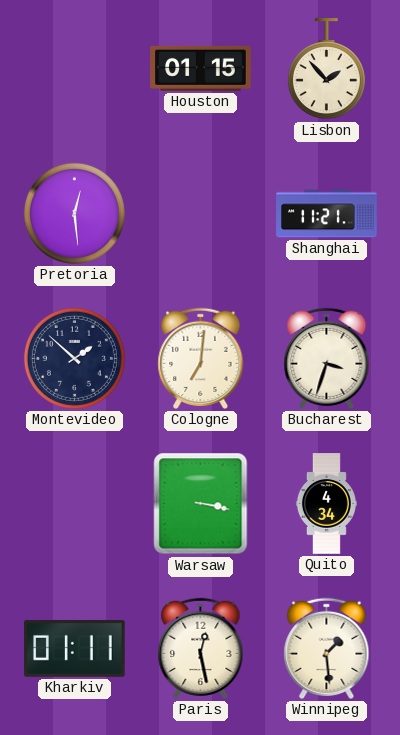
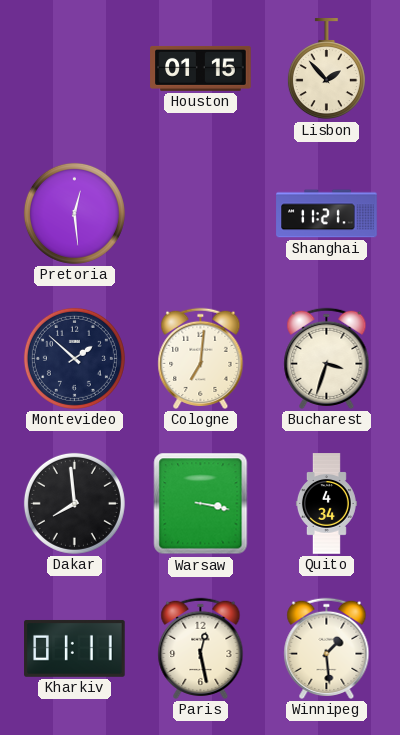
Dakar: none -> 7:59
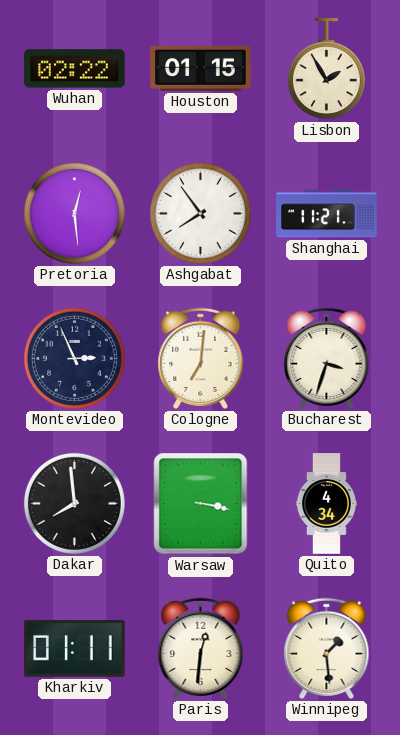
Wuhan: none -> 02:22
Lisbon: 1:53 -> 1:55
Ashgabat: none -> 7:54
Montevideo: 1:52 -> 2:56
Paris: 12:28 -> 12:31
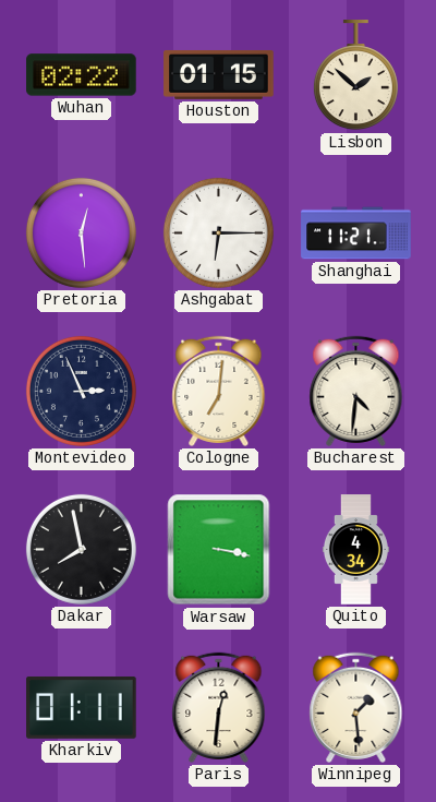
Lisbon: 1:55 -> 1:52
Ashgabat: 7:54 -> 6:15
Bucharest: 3:33 -> 4:31
Dakar: 7:59 -> 7:58
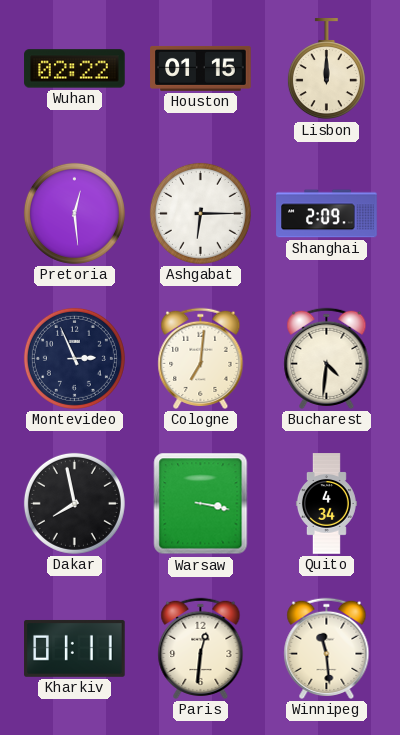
Lisbon: 1:52 -> 12:00
Shanghai: 11:21 -> 2:09
Winnipeg: 1:29 -> 11:29
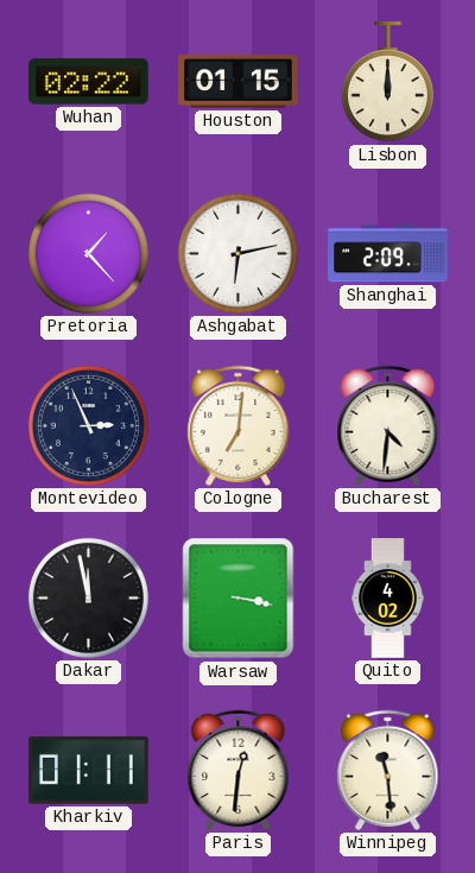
Pretoria: 12:29 -> 1:23
Ashgabat: 6:15 -> 6:13
Dakar: 7:58 -> 11:58
Quito: 4:34 -> 4:02
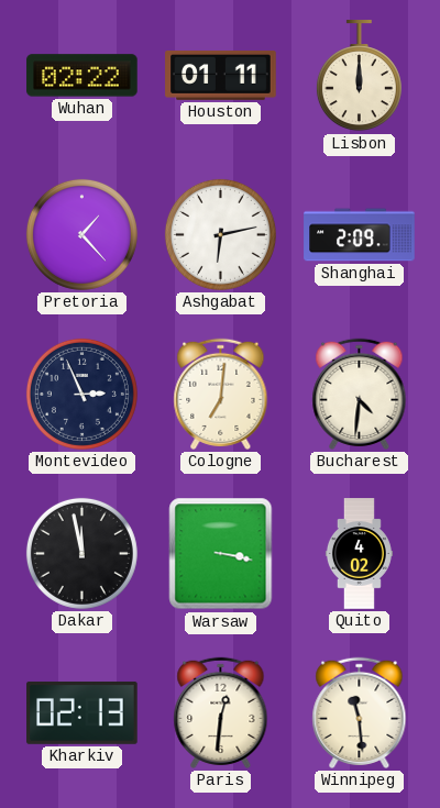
Houston: 01:15 -> 01:11
Kharkiv: 01:11 -> 02:13
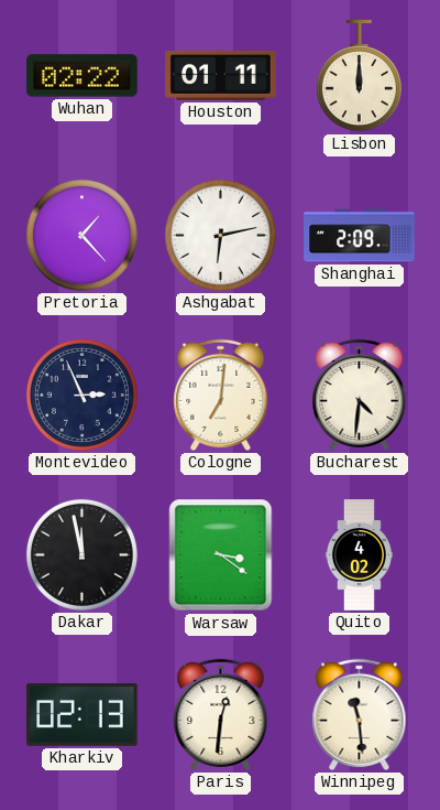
Warsaw: 3:17 -> 3:21
